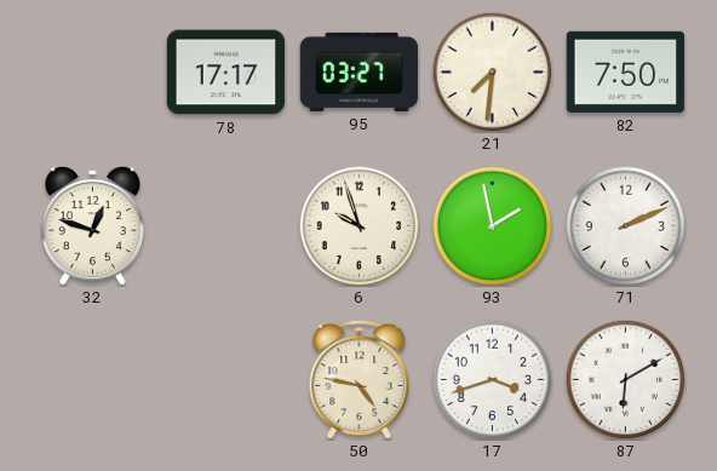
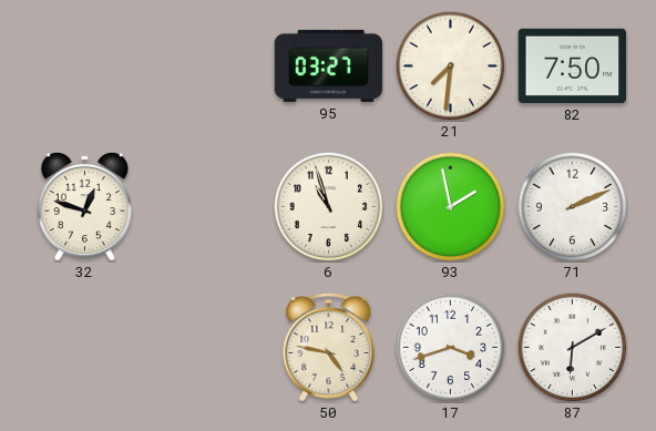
78: 17:17 -> none
6: 9:57 -> 10:57
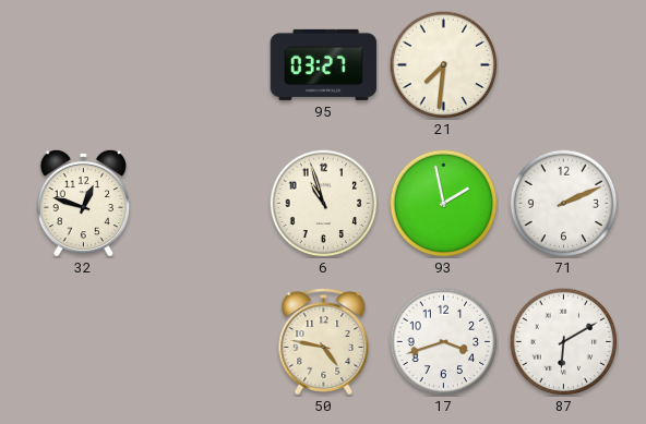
82: 7:50 -> none
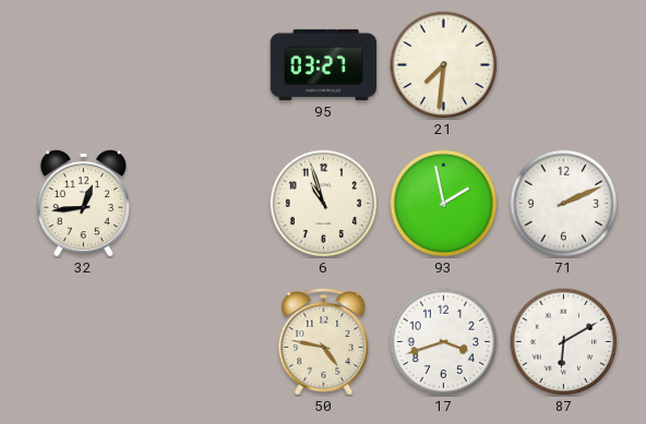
32: 12:48 -> 12:44
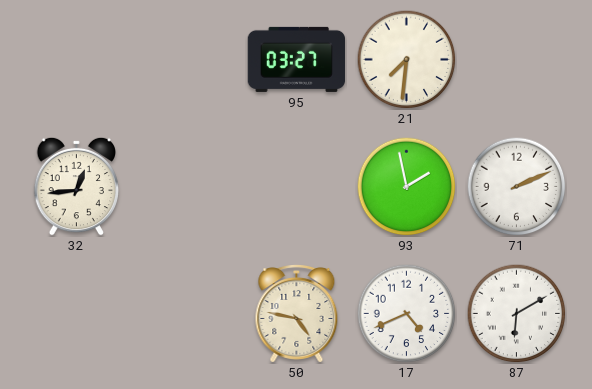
6: 10:57 -> none
17: 3:42 -> 4:41
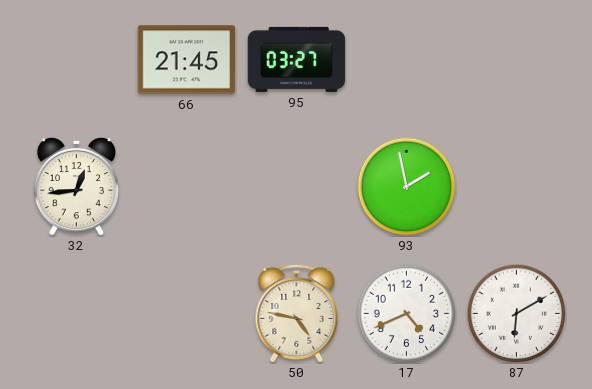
66: none -> 21:45
21: 7:31 -> none
71: 2:11 -> none
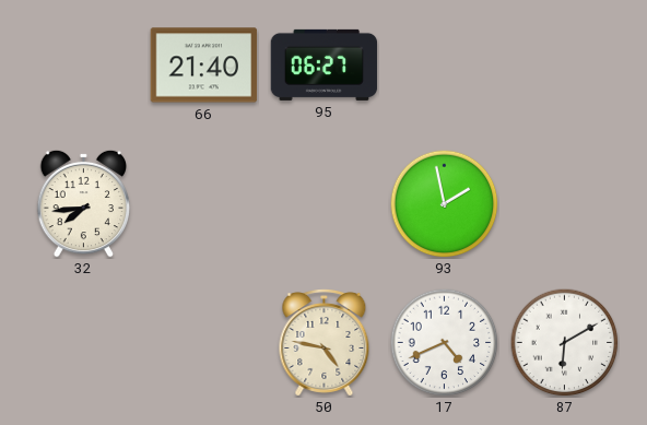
66: 21:45 -> 21:40
95: 03:27 -> 06:27
32: 12:44 -> 7:44
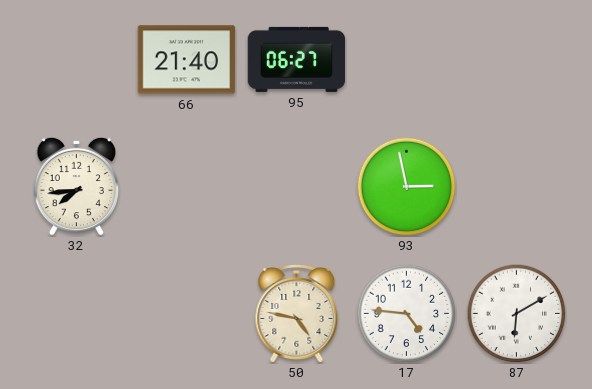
93: 1:58 -> 2:58
17: 4:41 -> 4:46
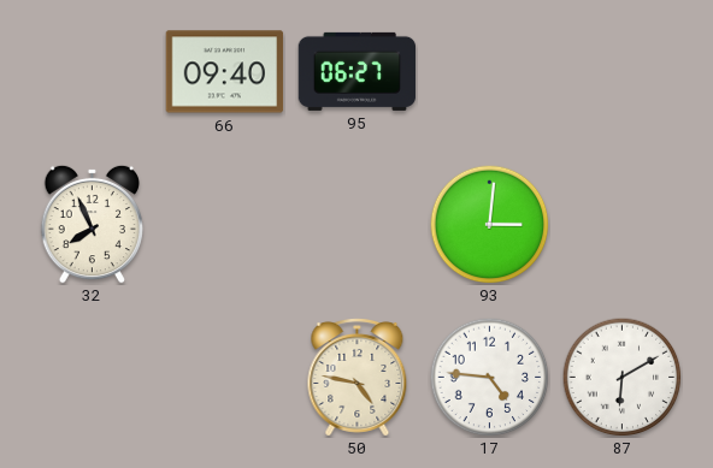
66: 21:40 -> 09:40
32: 7:44 -> 7:56
93: 2:58 -> 3:01
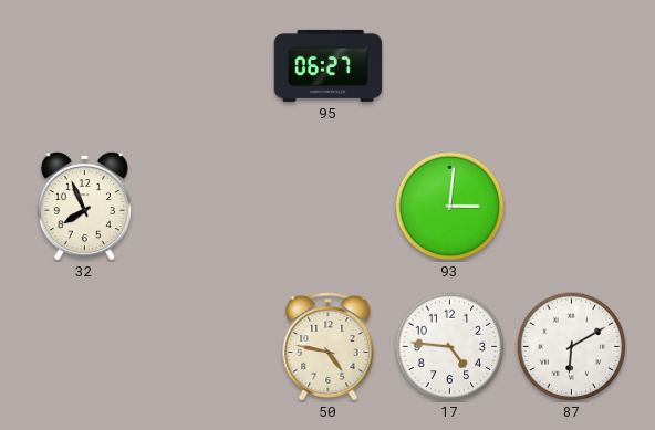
66: 09:40 -> none
